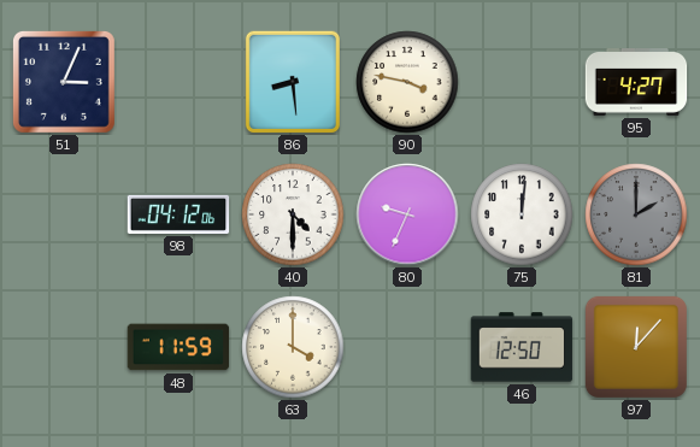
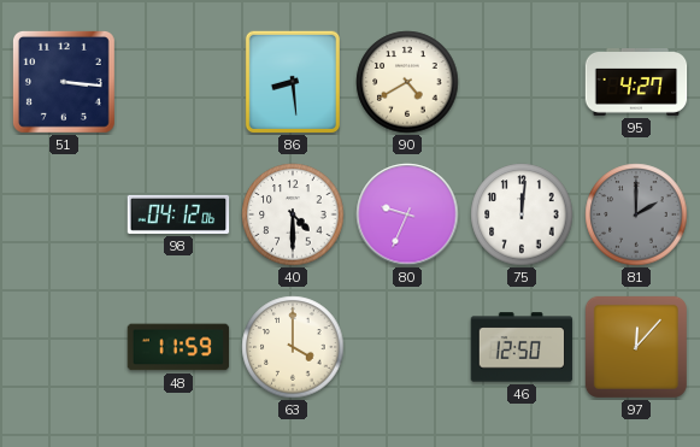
51: 3:04 -> 3:16
90: 3:47 -> 4:40
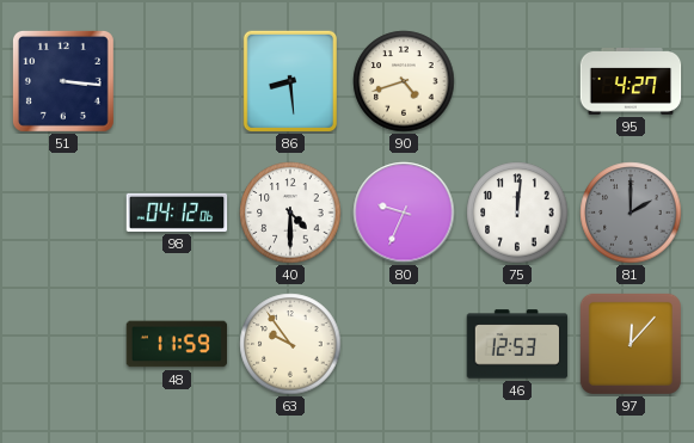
90: 4:40 -> 4:42
63: 4:00 -> 9:54
46: 12:50 -> 12:53
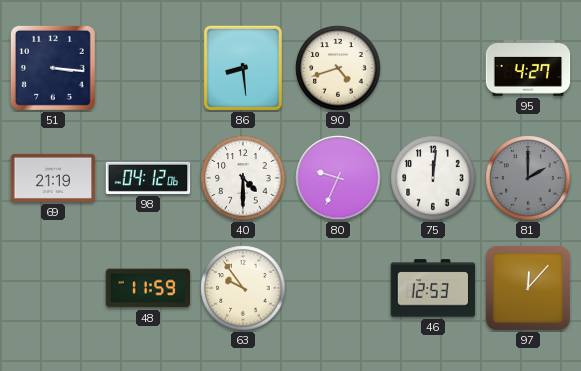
69: none -> 21:19
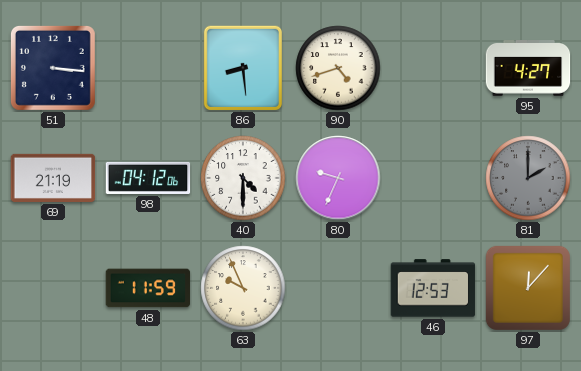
75: 12:01 -> none
63: 9:54 -> 9:56
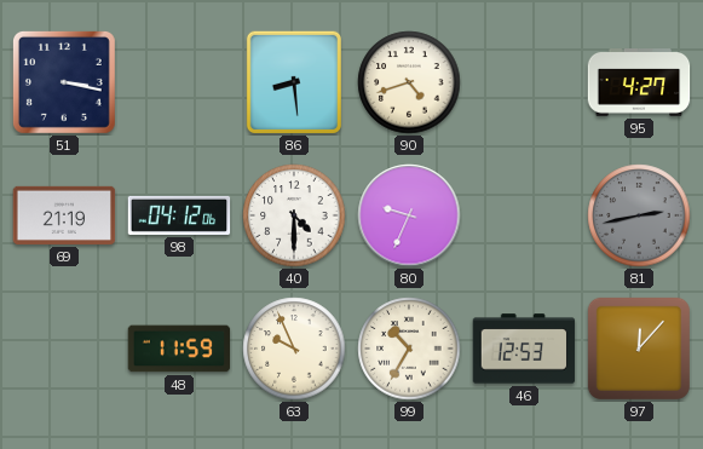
51: 3:16 -> 3:17
81: 2:00 -> 2:43
99: none -> 10:35
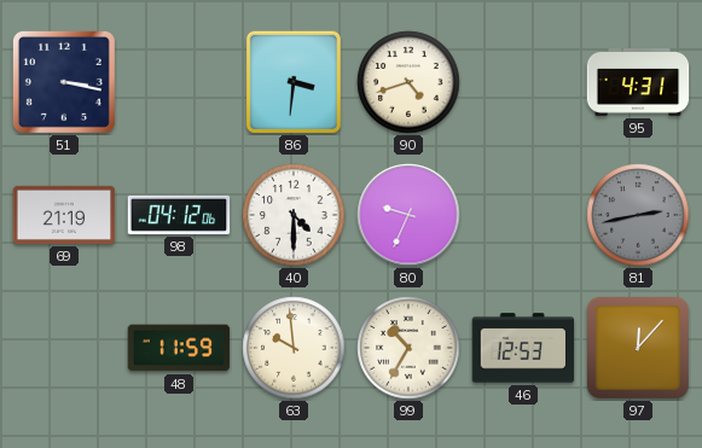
86: 8:29 -> 3:31
95: 4:27 -> 4:31
63: 9:56 -> 9:59
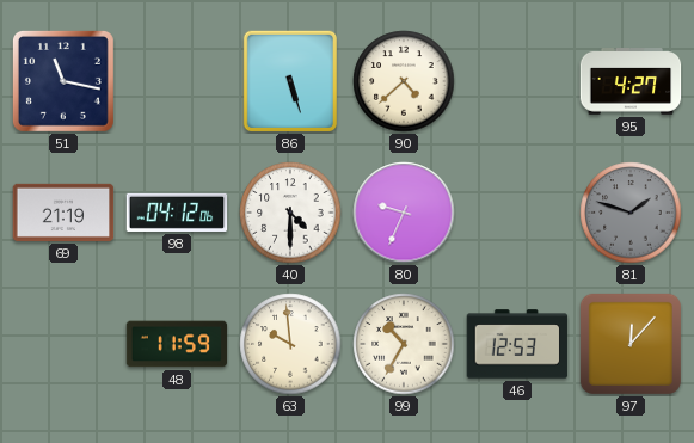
51: 3:17 -> 11:17
86: 3:31 -> 5:27
90: 4:42 -> 4:38
95: 4:31 -> 4:27
81: 2:43 -> 1:48
